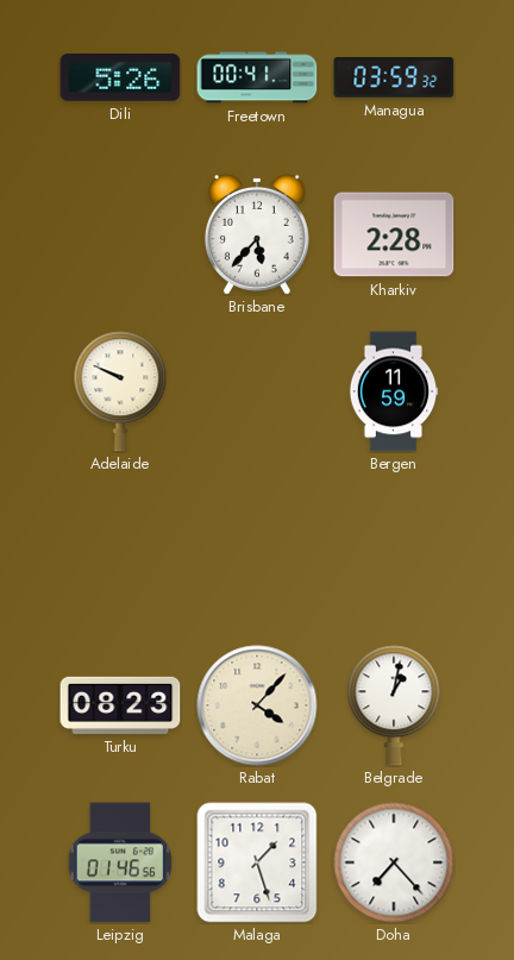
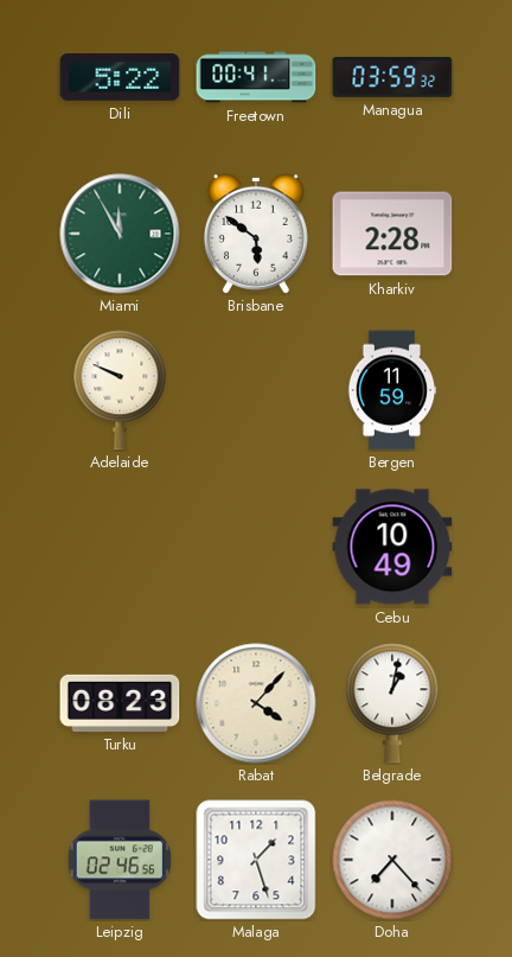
Dili: 5:26 -> 5:22
Miami: none -> 11:55
Brisbane: 5:37 -> 5:51
Cebu: none -> 10:49
Leipzig: 01:46 -> 02:46
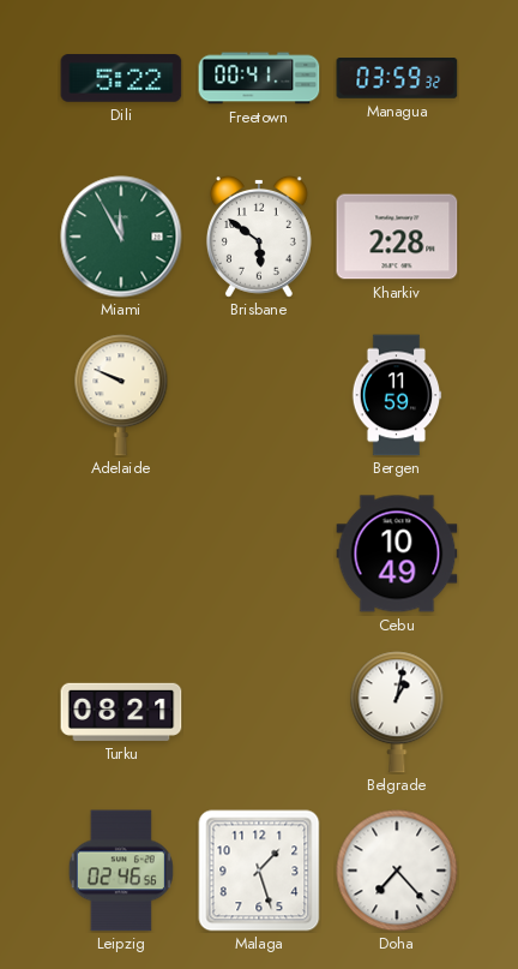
Turku: 08:23 -> 08:21
Rabat: 4:07 -> none
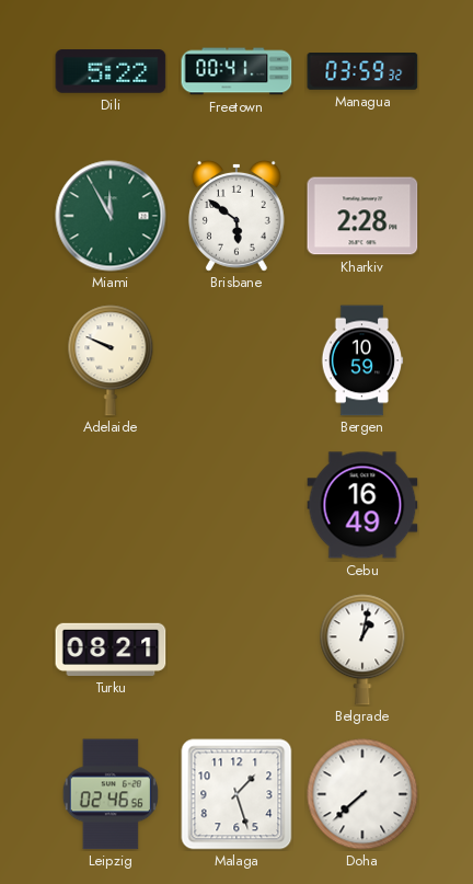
Bergen: 11:59 -> 10:59
Cebu: 10:49 -> 16:49
Doha: 7:23 -> 7:38
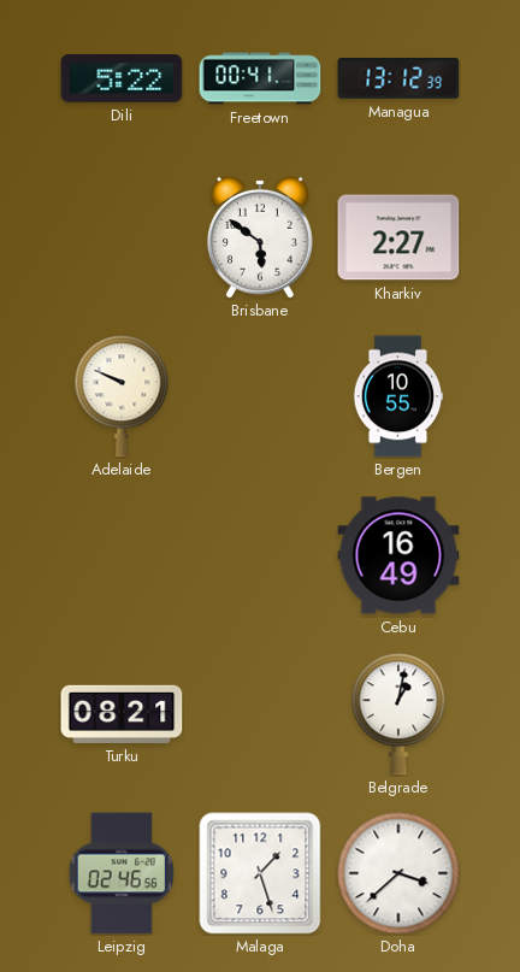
Managua: 03:59 -> 13:12
Miami: 11:55 -> none
Kharkiv: 2:28 -> 2:27
Bergen: 10:59 -> 10:55
Doha: 7:38 -> 3:38
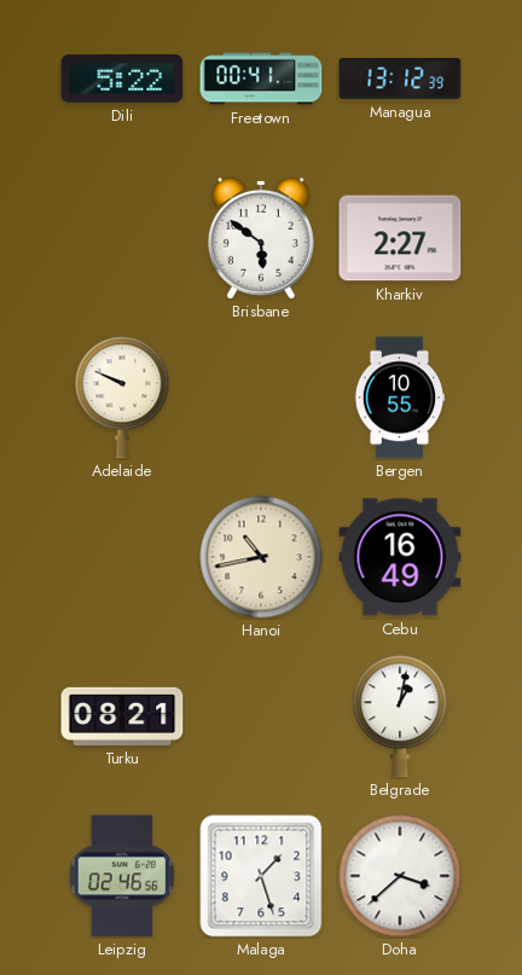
Hanoi: none -> 10:43
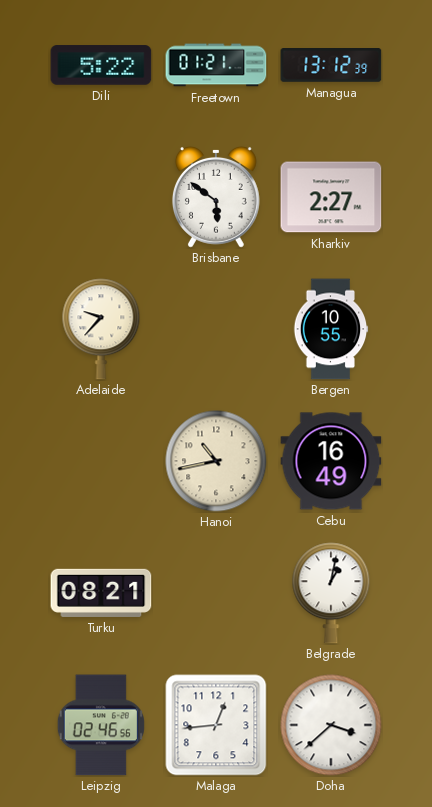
Freetown: 00:41 -> 01:21
Adelaide: 9:49 -> 9:37
Malaga: 1:27 -> 12:44
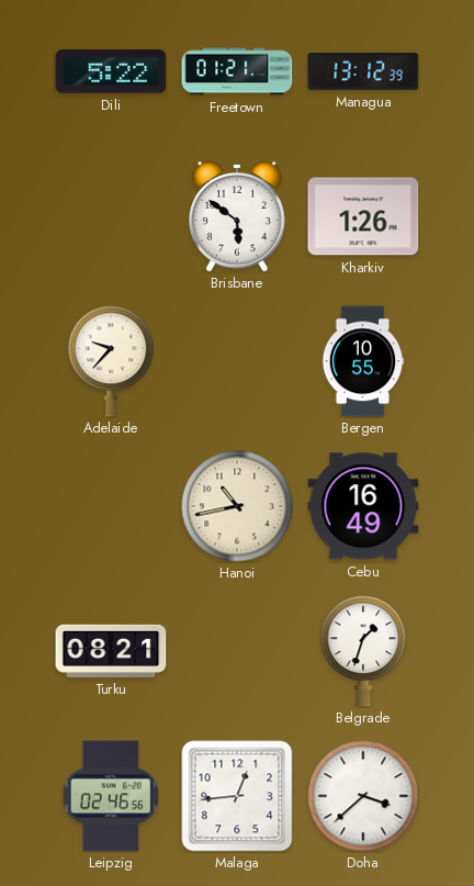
Kharkiv: 2:27 -> 1:26
Belgrade: 1:02 -> 1:33
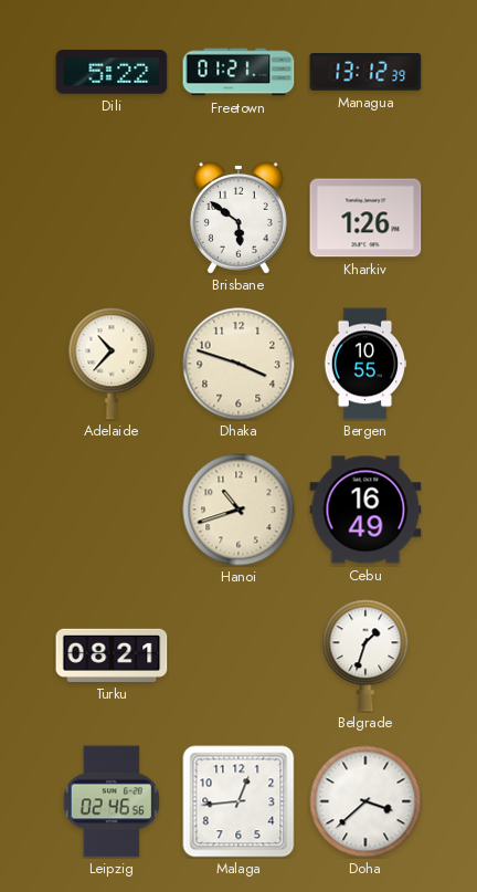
Adelaide: 9:37 -> 10:37
Dhaka: none -> 3:48
Hanoi: 10:43 -> 10:42
